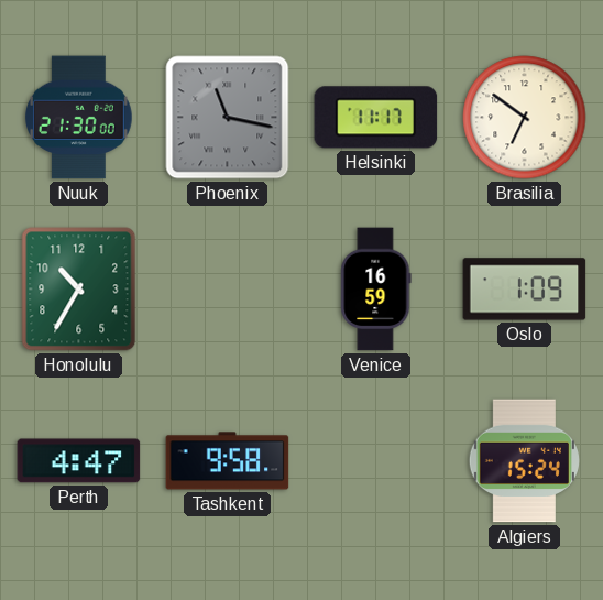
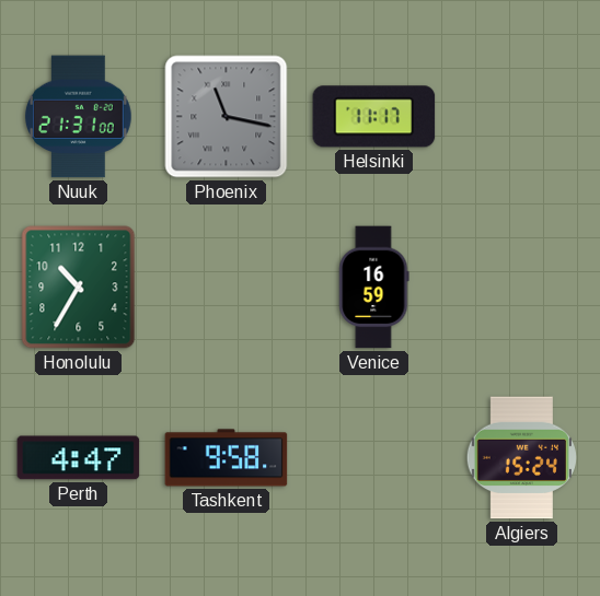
Nuuk: 21:30 -> 21:31
Brasilia: 6:51 -> none
Oslo: 1:09 -> none
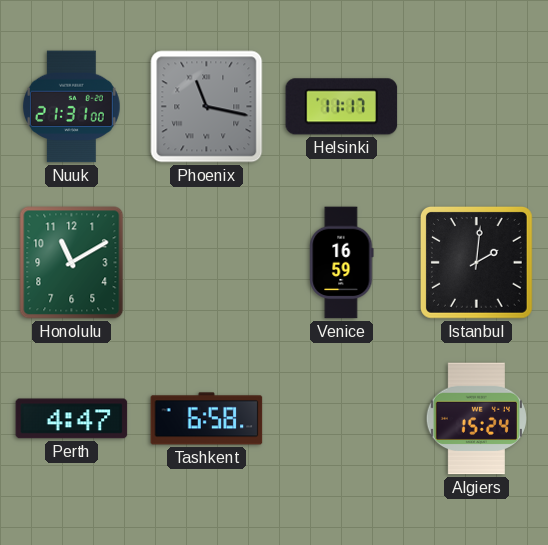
Honolulu: 10:35 -> 11:10
Istanbul: none -> 2:01
Tashkent: 9:58 -> 6:58
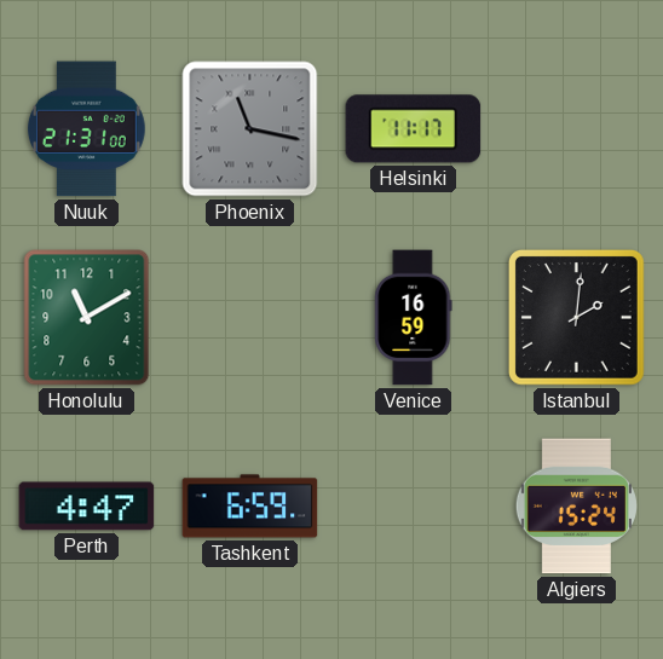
Tashkent: 6:58 -> 6:59
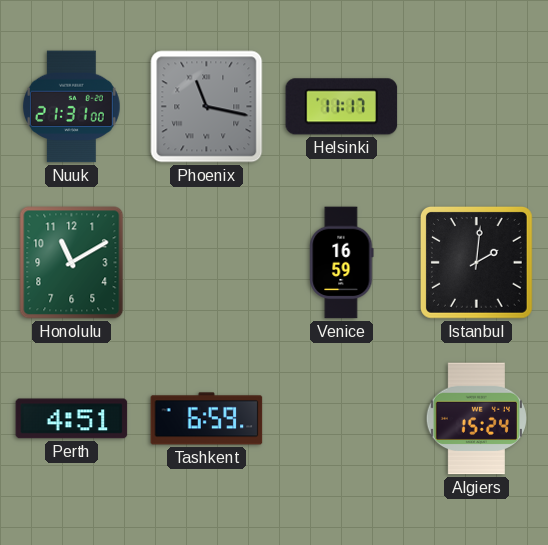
Perth: 4:47 -> 4:51
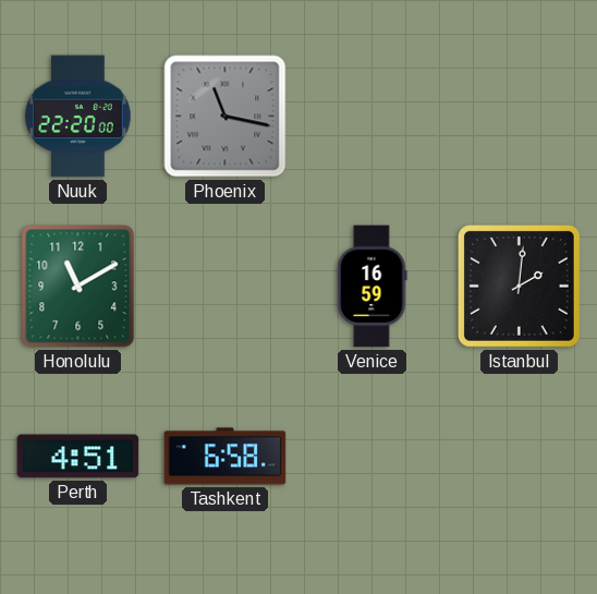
Nuuk: 21:31 -> 22:20
Helsinki: 11:17 -> none
Tashkent: 6:59 -> 6:58
Algiers: 15:24 -> none
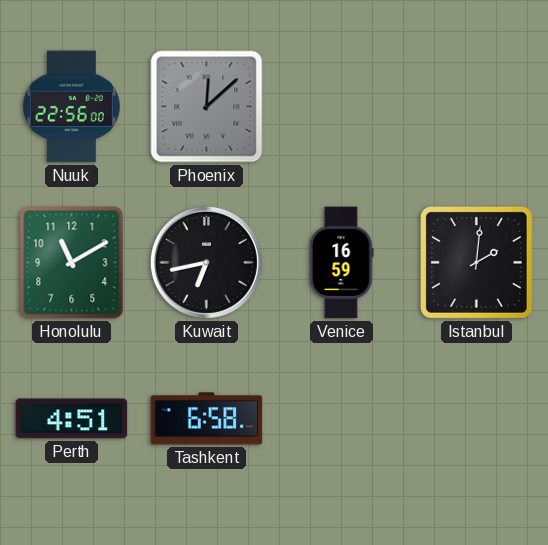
Nuuk: 22:20 -> 22:56
Phoenix: 11:17 -> 12:08
Kuwait: none -> 6:43
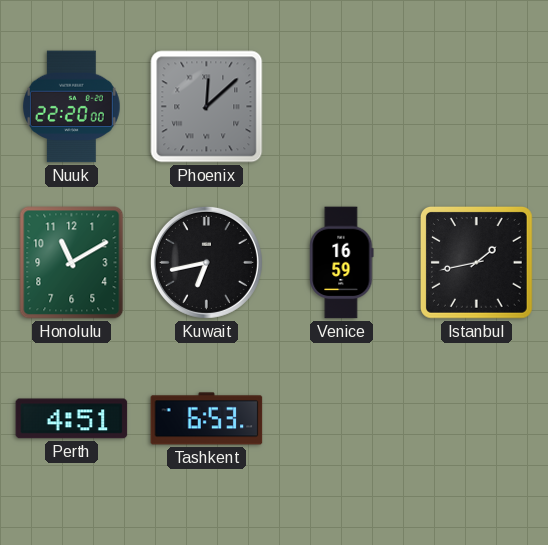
Nuuk: 22:56 -> 22:20
Istanbul: 2:01 -> 1:43
Tashkent: 6:58 -> 6:53
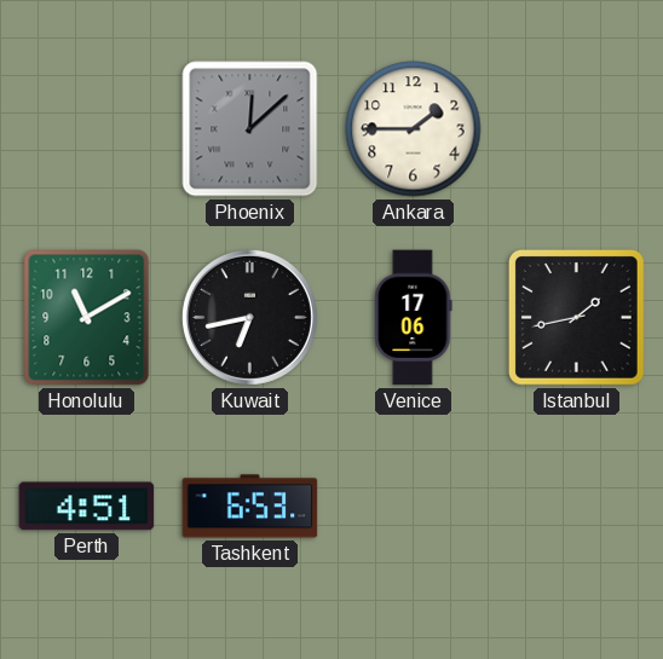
Nuuk: 22:20 -> none
Ankara: none -> 1:45
Venice: 16:59 -> 17:06
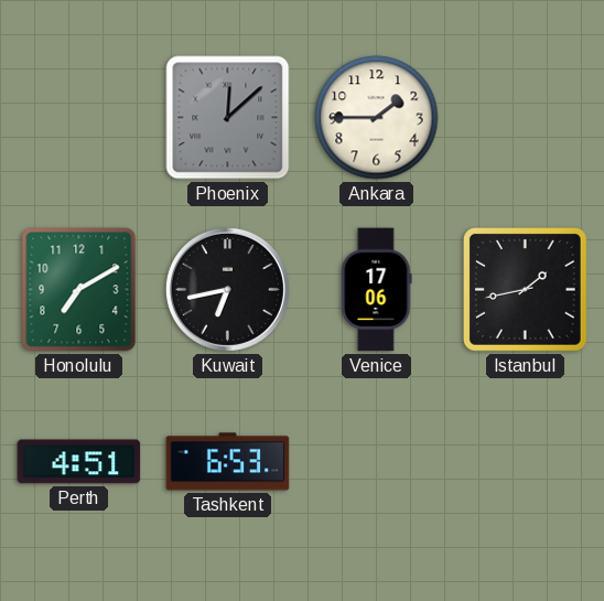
Honolulu: 11:10 -> 7:10
